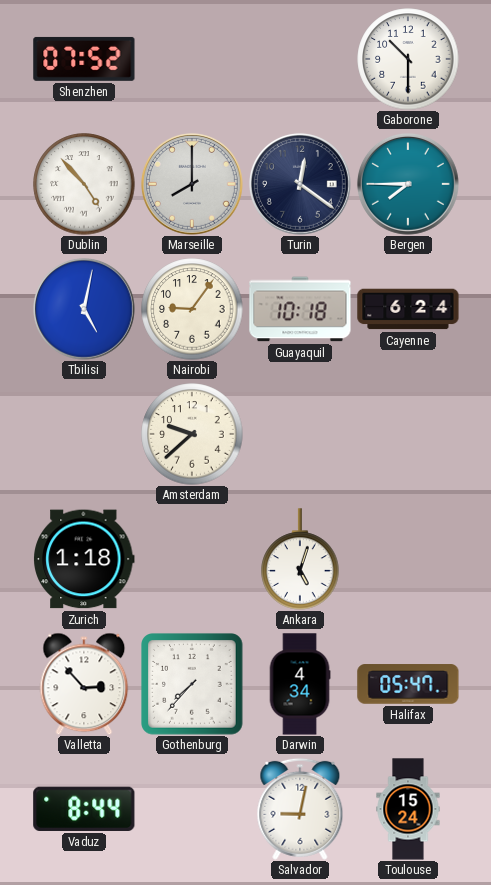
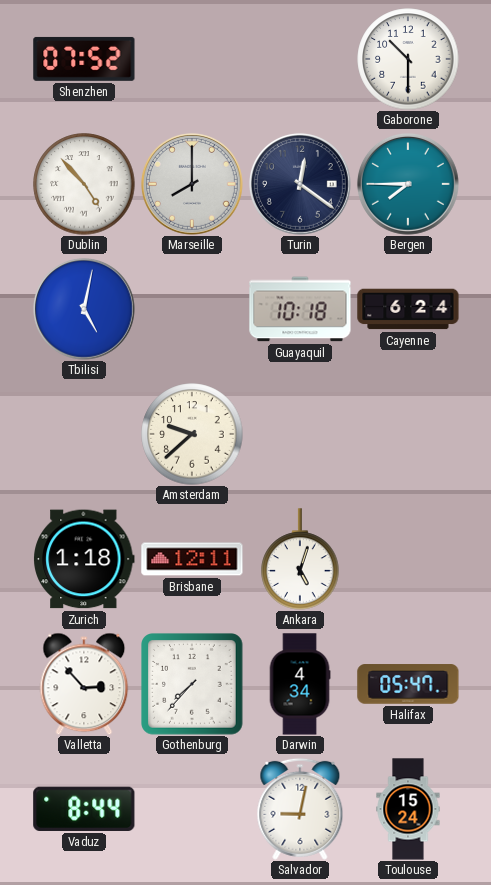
Nairobi: 9:06 -> none
Brisbane: none -> 12:11
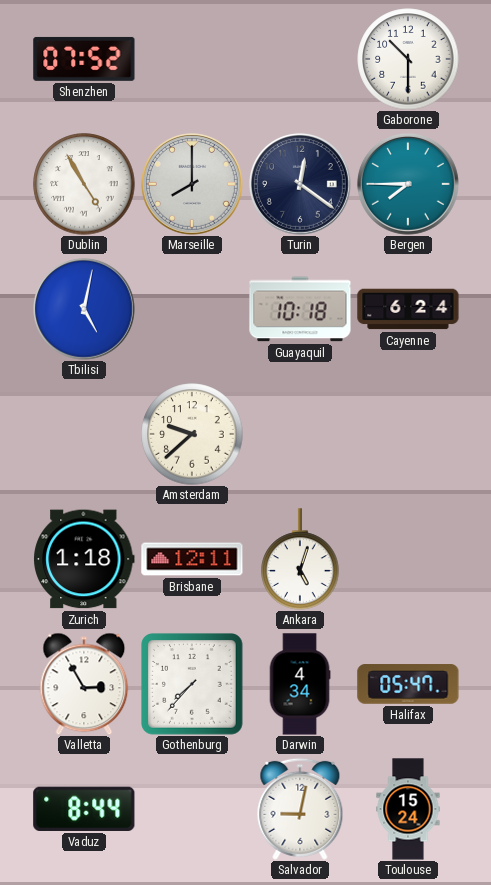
Dublin: 4:53 -> 4:55
Valletta: 2:53 -> 2:55
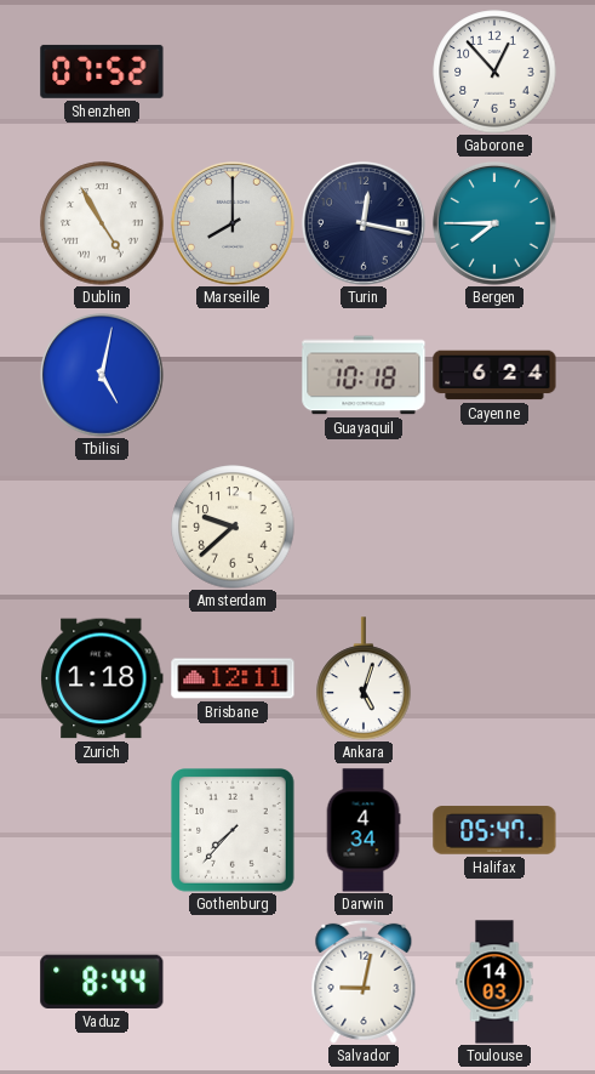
Gaborone: 10:30 -> 12:53
Turin: 12:21 -> 12:17
Valletta: 2:55 -> none
Toulouse: 15:24 -> 14:03
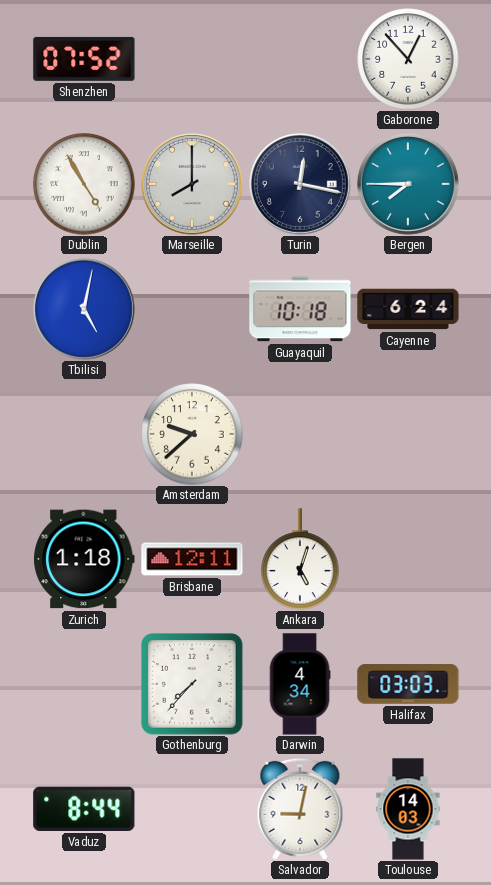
Halifax: 05:47 -> 03:03
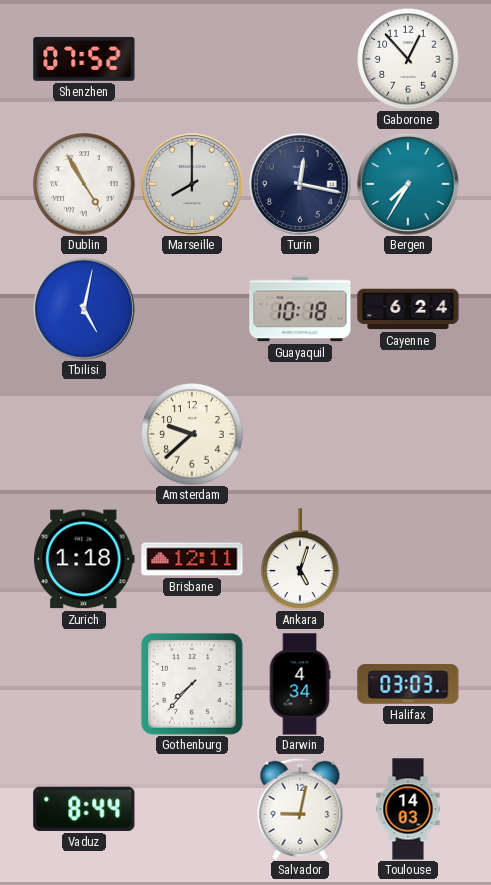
Bergen: 7:45 -> 7:35
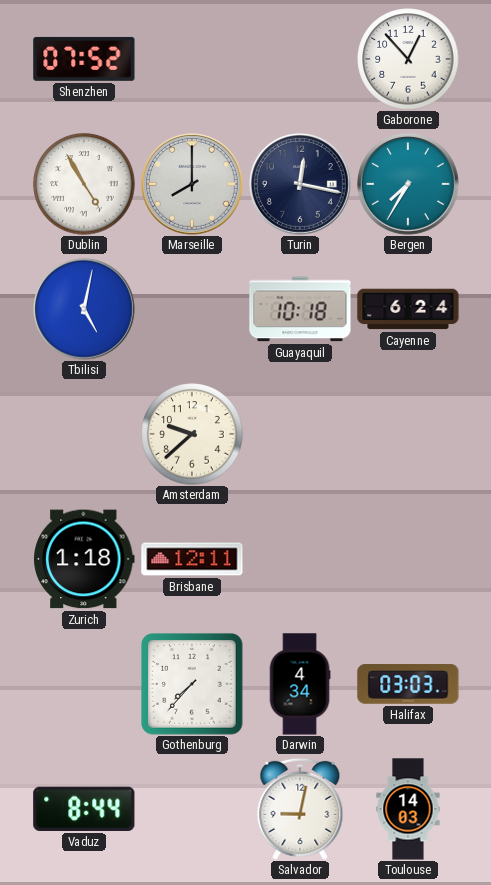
Ankara: 5:03 -> none
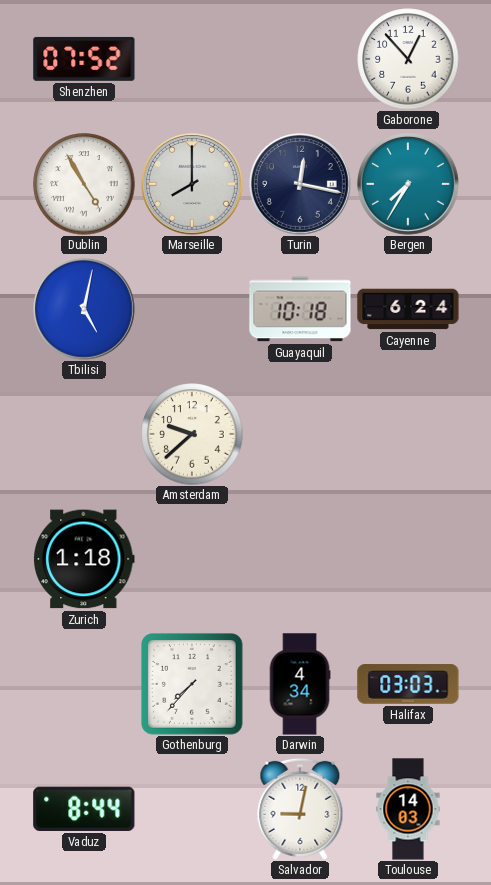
Brisbane: 12:11 -> none
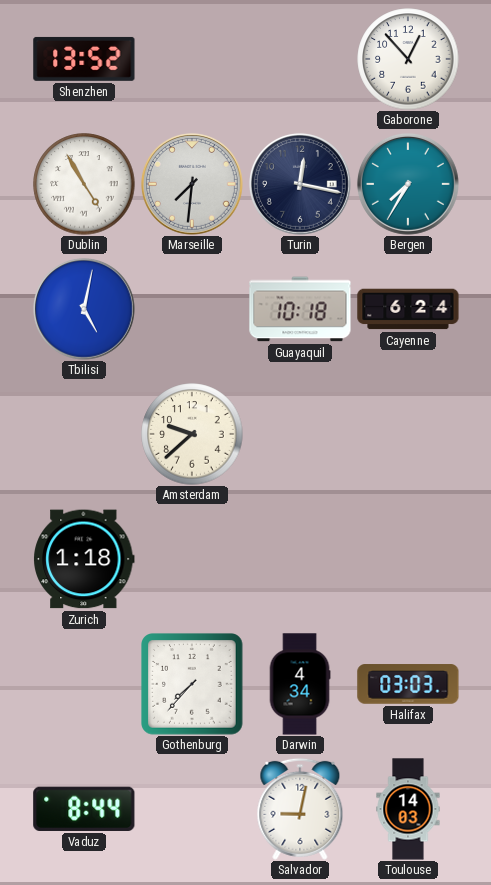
Shenzhen: 07:52 -> 13:52
Marseille: 8:00 -> 7:31
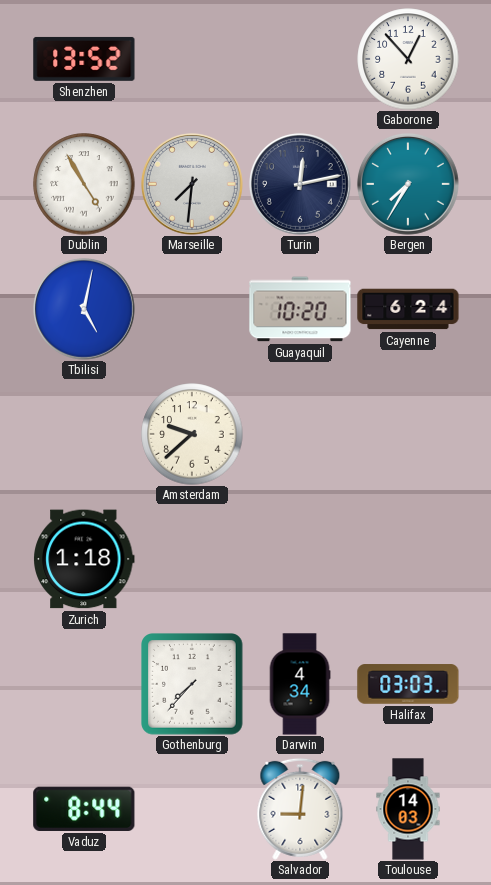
Turin: 12:17 -> 12:13
Guayaquil: 10:18 -> 10:20
Salvador: 9:02 -> 9:01
